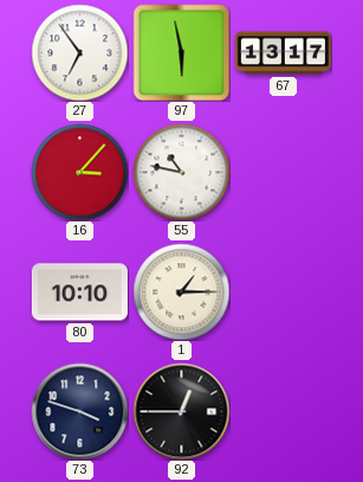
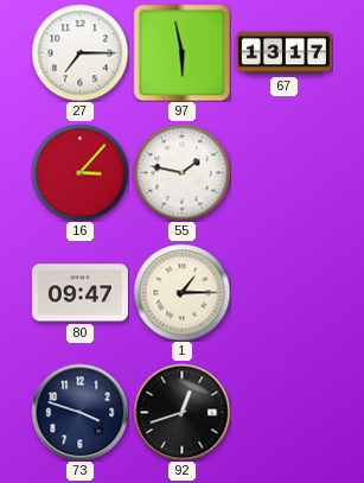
27: 6:54 -> 7:15
55: 10:47 -> 1:47
80: 10:10 -> 09:47
92: 12:45 -> 12:42
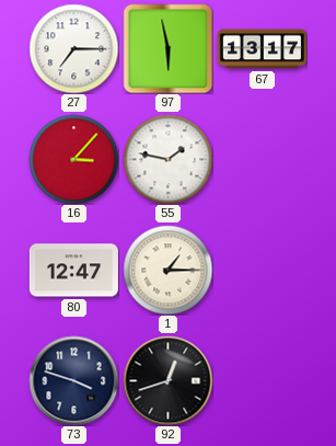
80: 09:47 -> 12:47
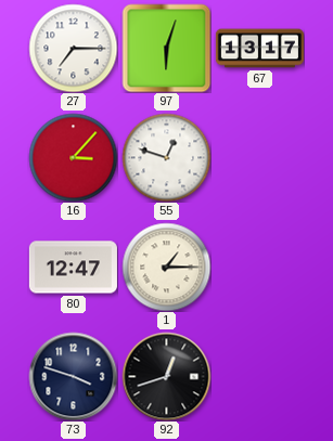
97: 5:58 -> 6:03
55: 1:47 -> 12:48
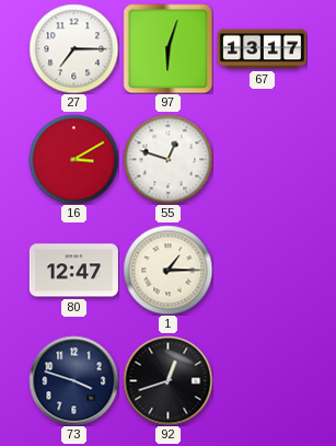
16: 3:07 -> 3:10
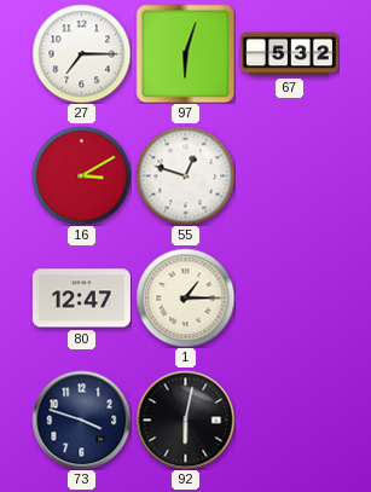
67: 13:17 -> 5:32
92: 12:42 -> 6:02
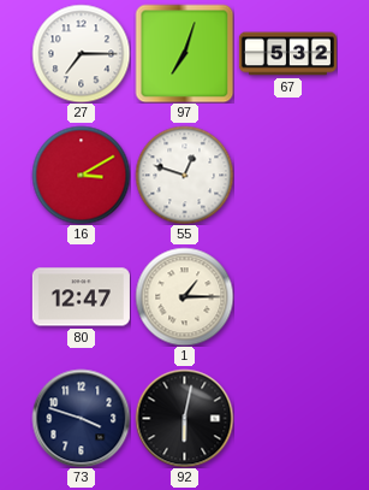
97: 6:03 -> 7:03
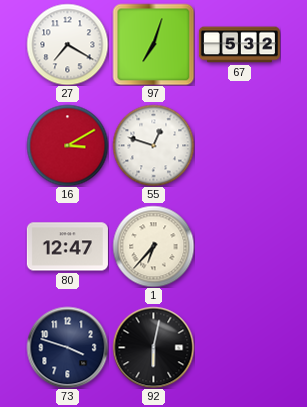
27: 7:15 -> 7:20
1: 1:15 -> 6:37
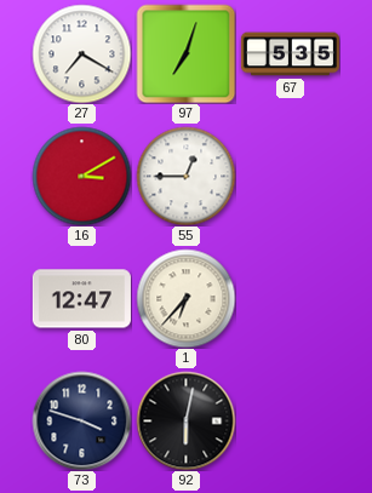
67: 5:32 -> 5:35
55: 12:48 -> 12:45
